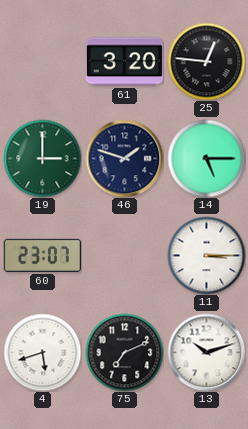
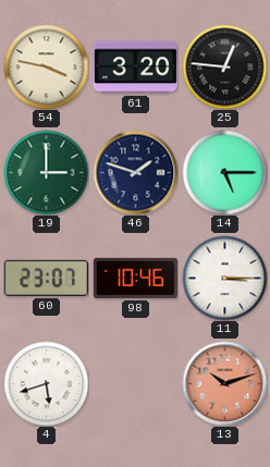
54: none -> 3:47
98: none -> 10:46
75: 7:11 -> none
13 dial: white -> salmon
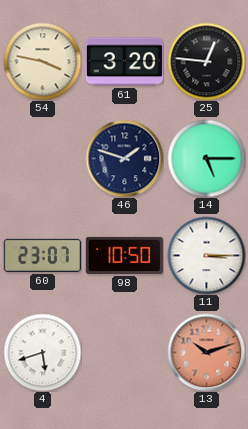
19: 3:00 -> none
98: 10:46 -> 10:50
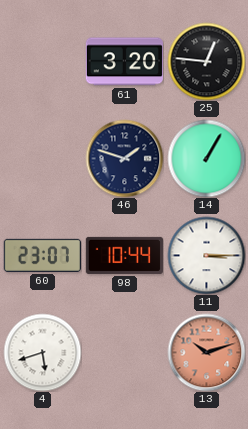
54: 3:47 -> none
14: 5:15 -> 1:05
98: 10:50 -> 10:44
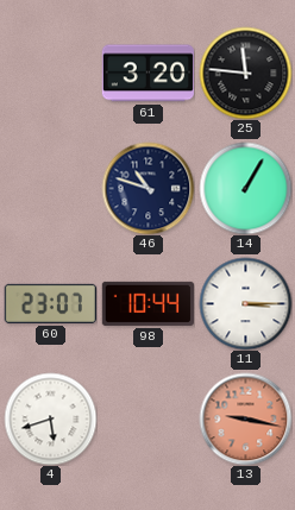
25: 12:46 -> 11:46
46: 1:48 -> 10:48
13: 10:12 -> 9:17
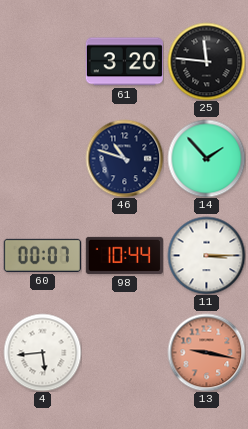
14: 1:05 -> 1:53
60: 23:07 -> 00:07
4: 5:42 -> 5:44
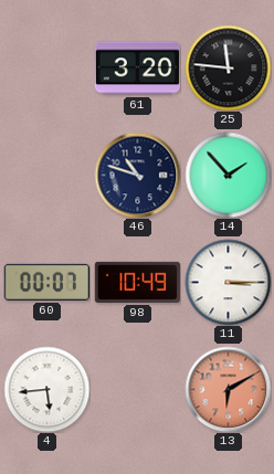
98: 10:44 -> 10:49
13: 9:17 -> 6:10
